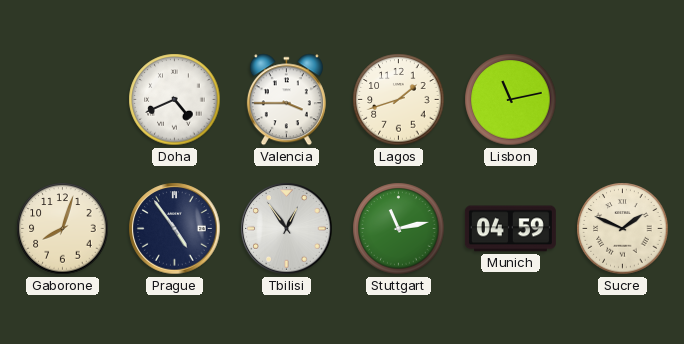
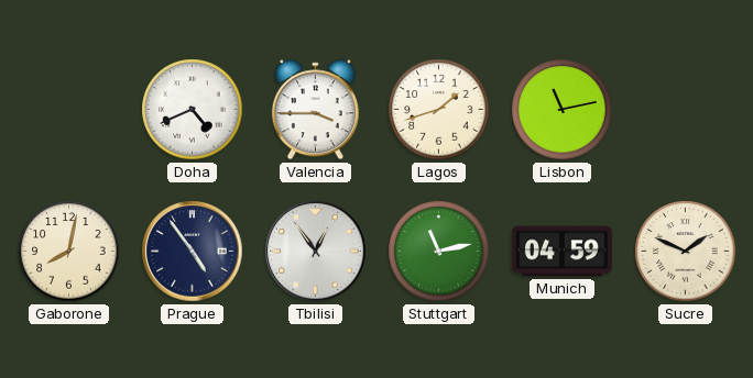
Gaborone: 8:03 -> 8:02
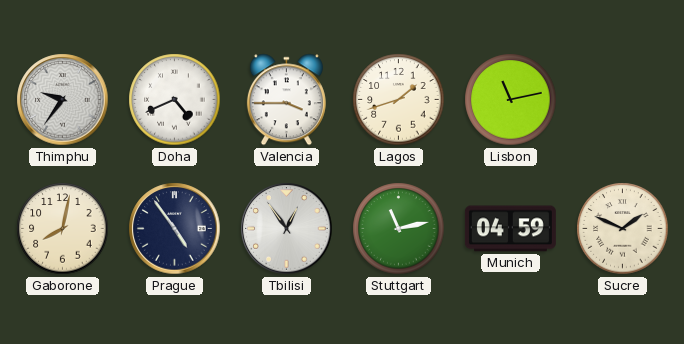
Thimphu: none -> 9:36
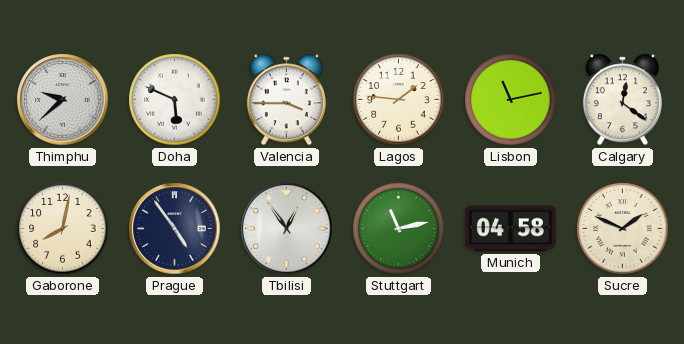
Thimphu: 9:36 -> 9:38
Doha: 4:41 -> 5:49
Lagos: 1:42 -> 1:46
Calgary: none -> 12:21
Munich: 04:59 -> 04:58
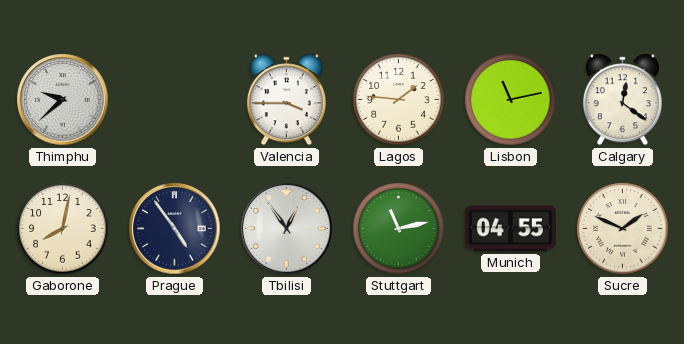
Doha: 5:49 -> none
Munich: 04:58 -> 04:55
